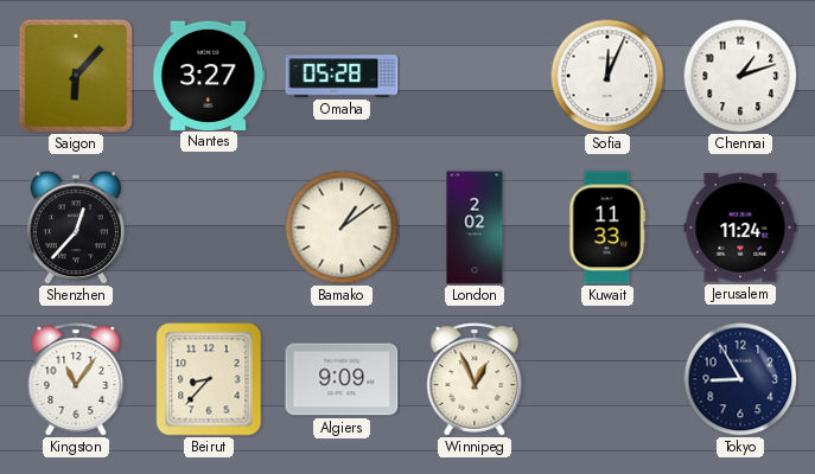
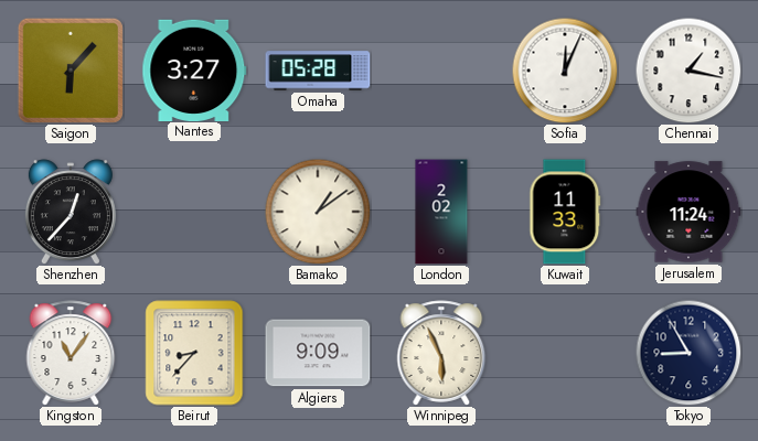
Chennai: 1:12 -> 1:17
Winnipeg: 12:56 -> 5:56
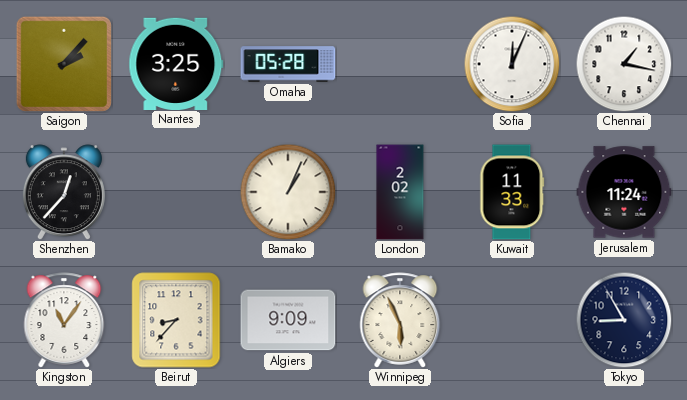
Saigon: 6:07 -> 2:07
Nantes: 3:27 -> 3:25
Bamako: 1:09 -> 1:04
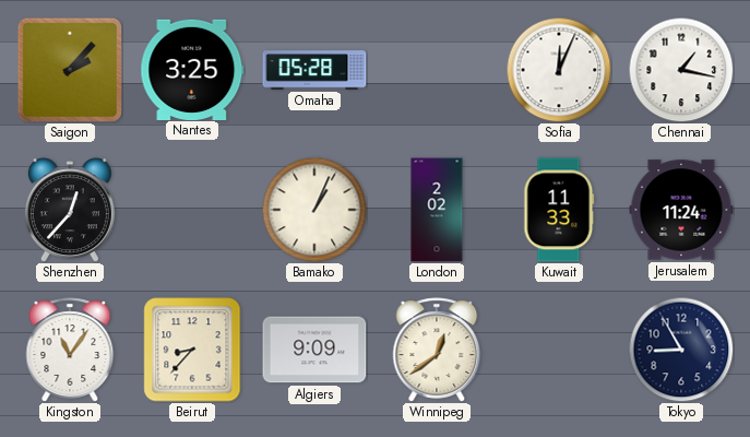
Winnipeg: 5:56 -> 12:39
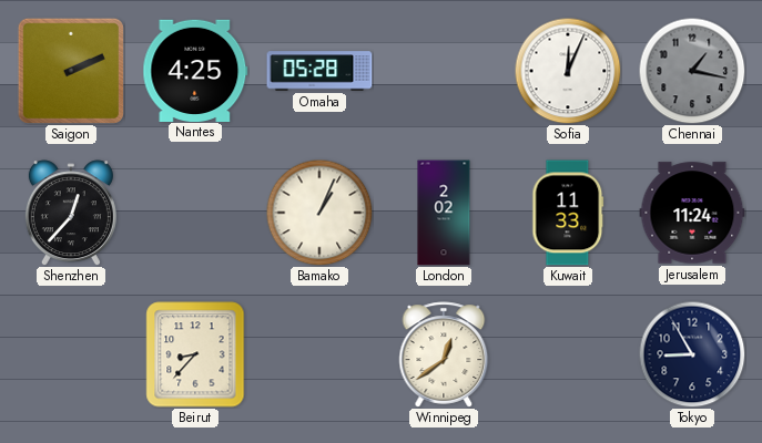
Saigon: 2:07 -> 2:11
Nantes: 3:25 -> 4:25
Chennai dial: white -> grey
Kingston: 11:06 -> none
Algiers: 9:09 -> none
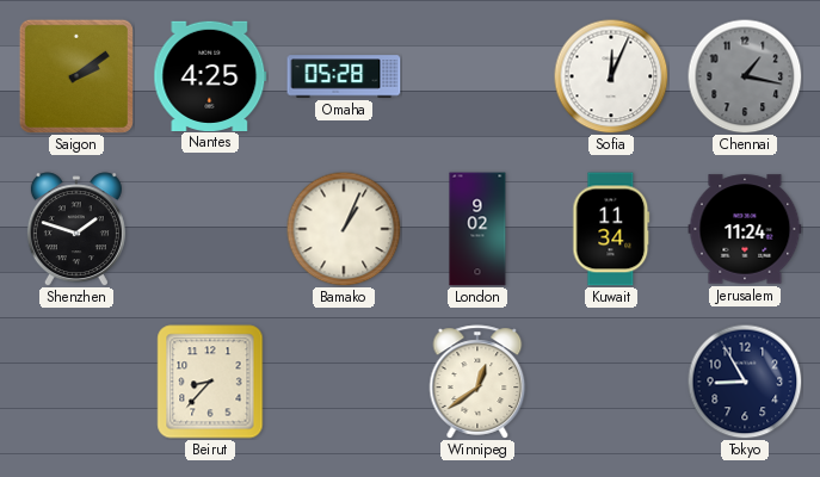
Saigon: 2:11 -> 2:09
Shenzhen: 12:37 -> 1:48
London: 2:02 -> 9:02
Kuwait: 11:33 -> 11:34
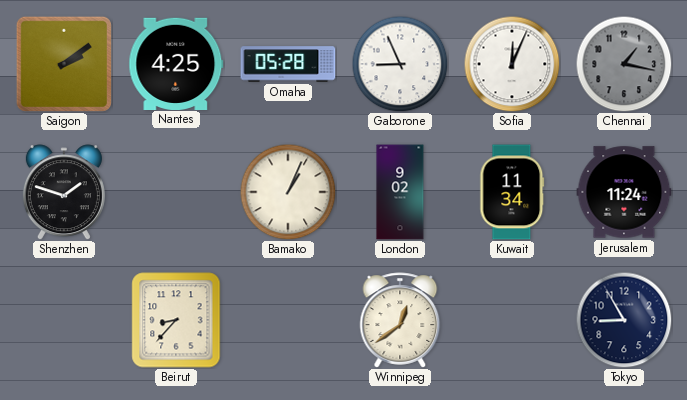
Gaborone: none -> 8:56
